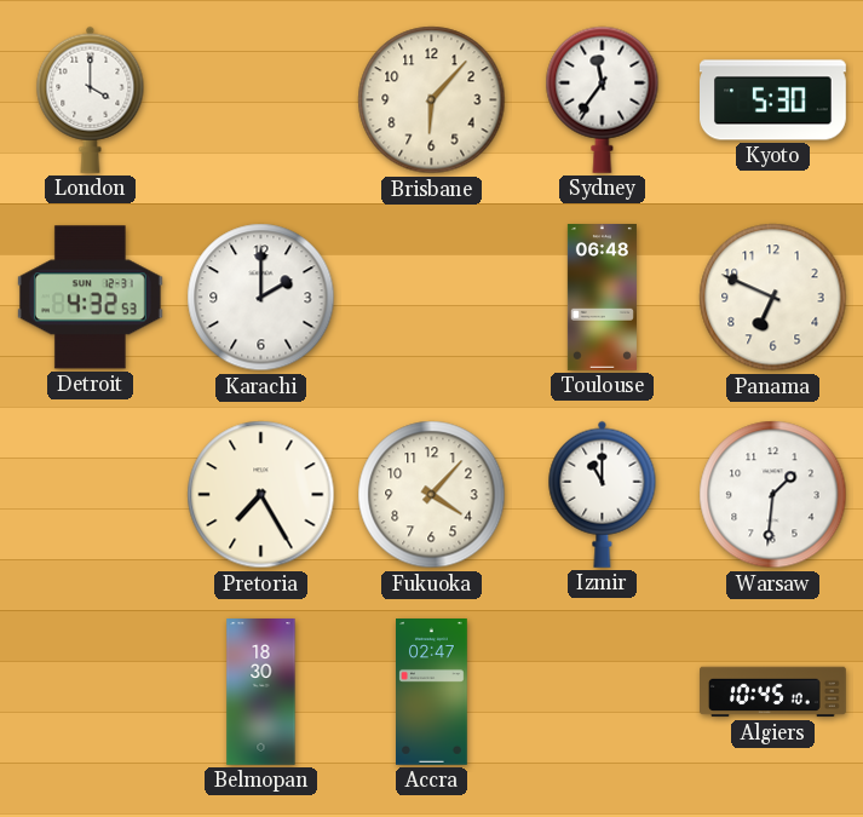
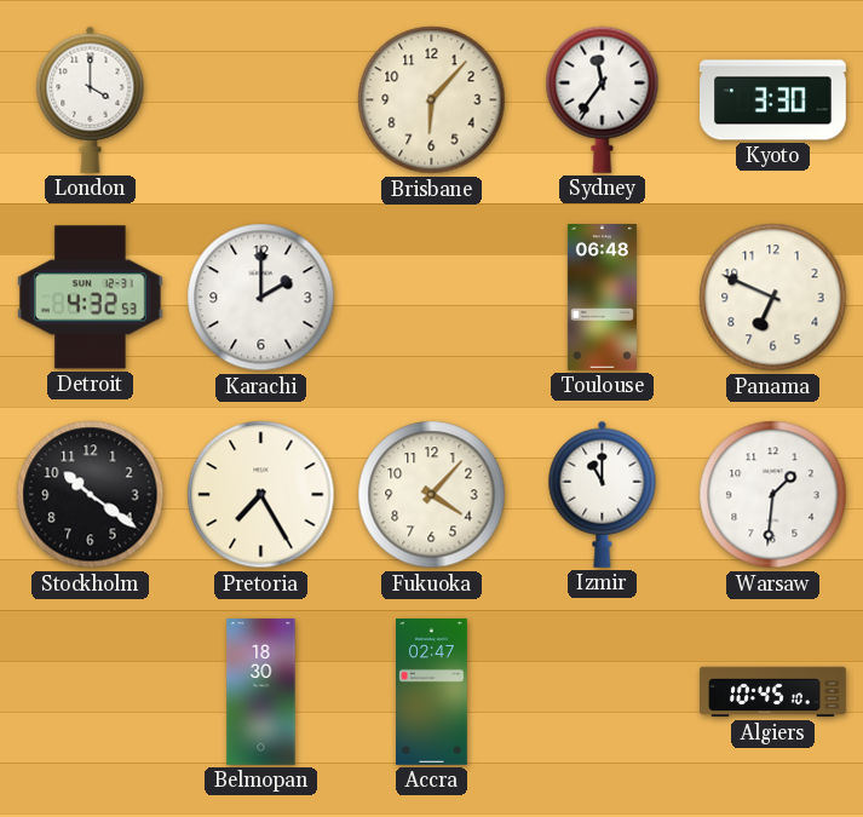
Kyoto: 5:30 -> 3:30
Stockholm: none -> 10:21
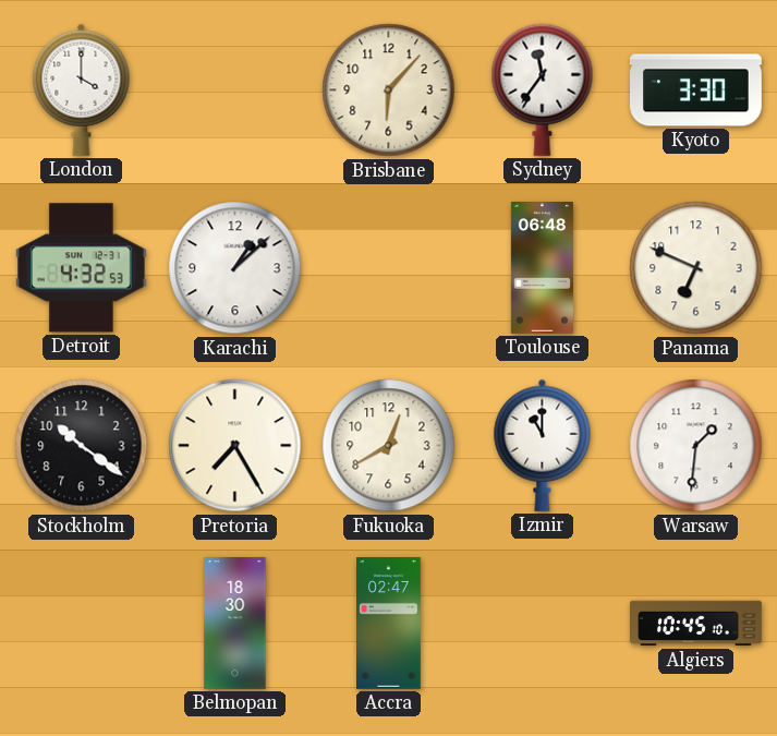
Karachi: 2:00 -> 1:08
Fukuoka: 4:07 -> 12:40
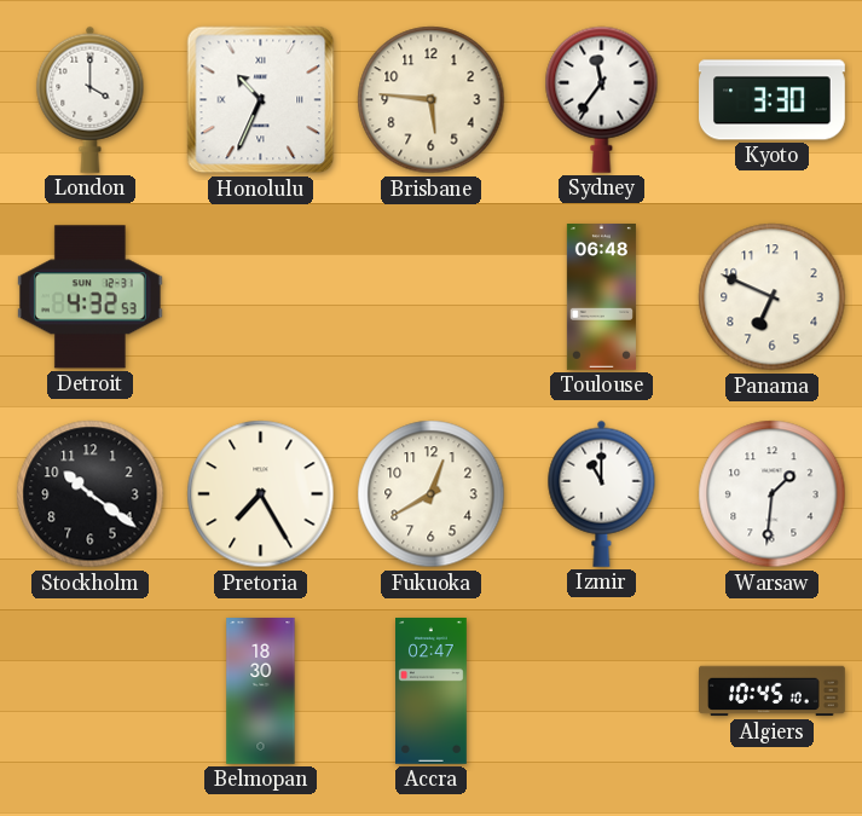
Honolulu: none -> 10:34
Brisbane: 6:07 -> 5:46
Karachi: 1:08 -> none
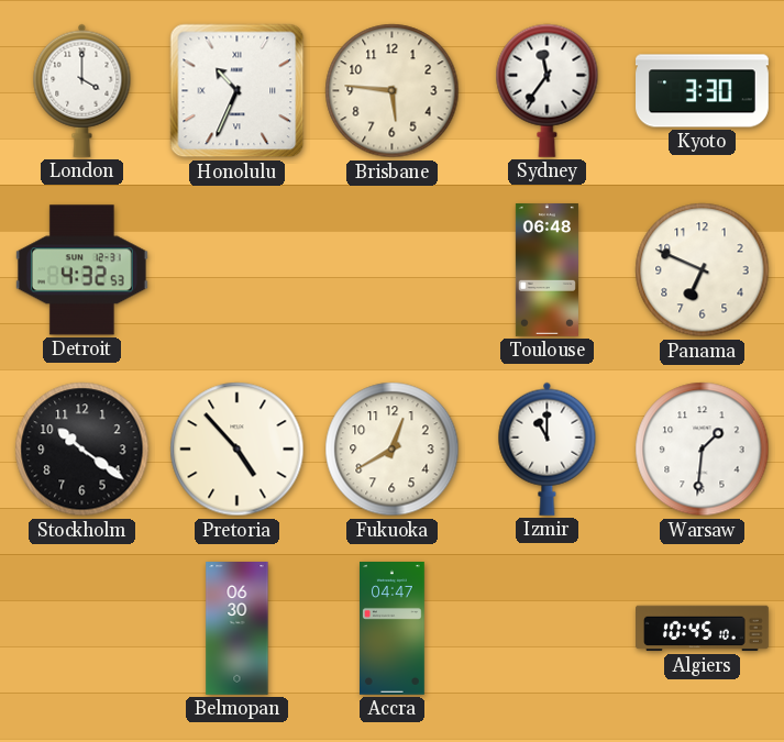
Pretoria: 7:25 -> 4:53
Belmopan: 18:30 -> 06:30
Accra: 02:47 -> 04:47
